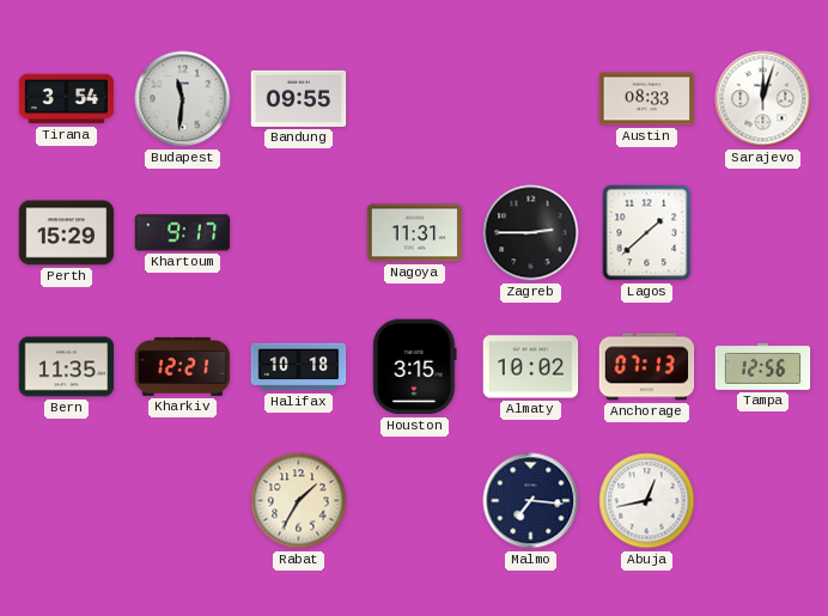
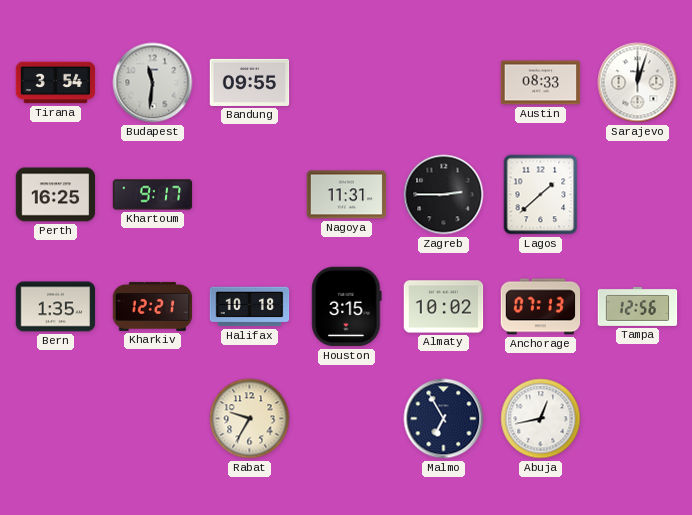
Perth: 15:29 -> 16:25
Bern: 11:35 -> 1:35
Rabat: 1:35 -> 9:35
Malmo: 7:16 -> 6:55
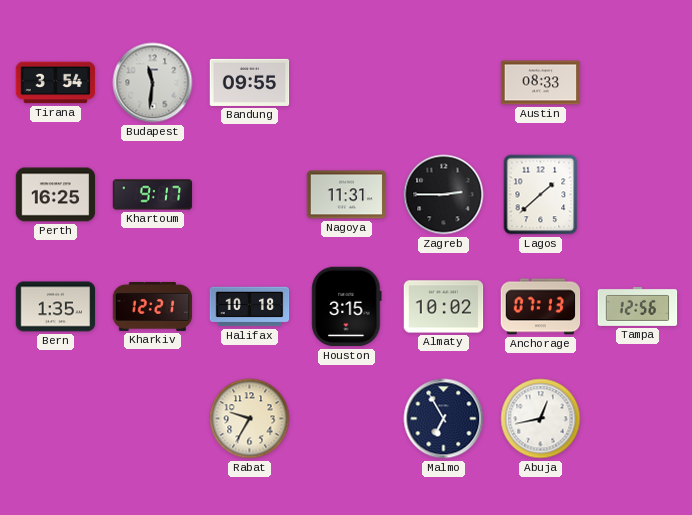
Sarajevo: 12:03 -> none
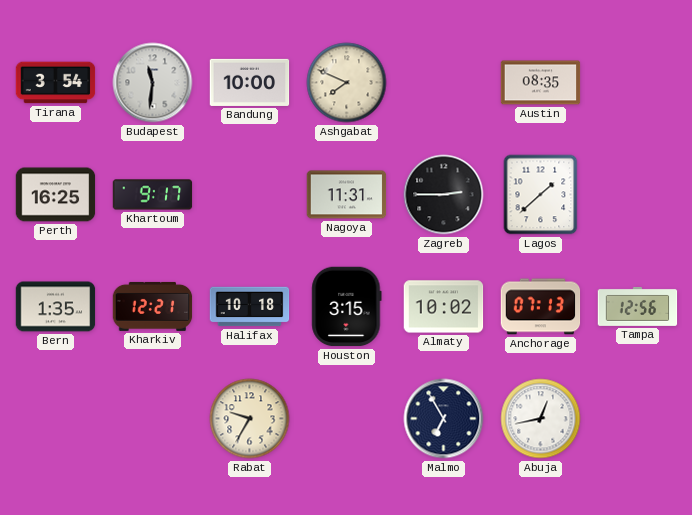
Bandung: 09:55 -> 10:00
Ashgabat: none -> 7:49
Austin: 08:33 -> 08:35
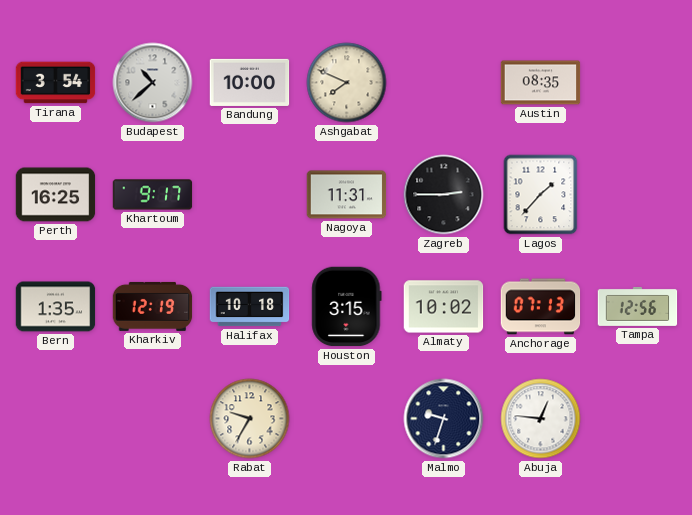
Budapest: 11:31 -> 10:38
Lagos: 1:38 -> 1:37
Kharkiv: 12:21 -> 12:19
Malmo: 6:55 -> 9:33
Abuja: 12:43 -> 12:46
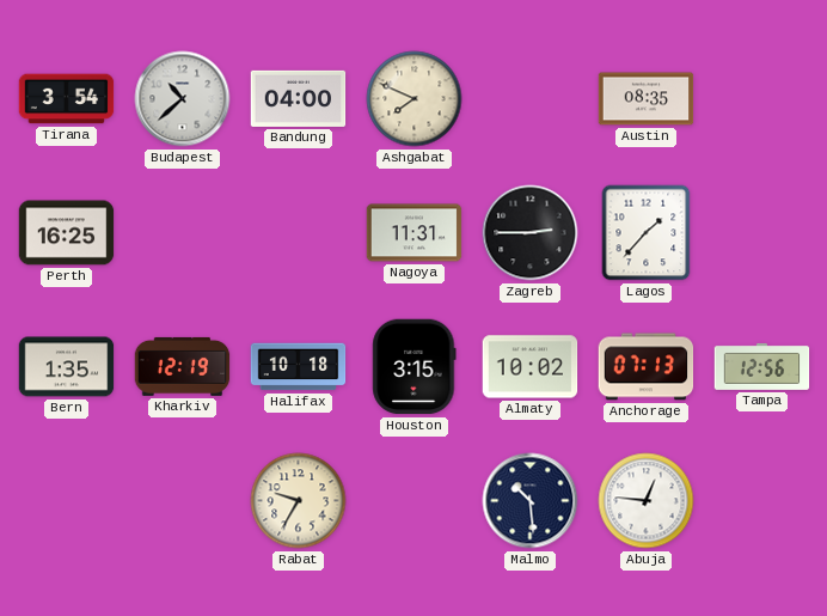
Bandung: 10:00 -> 04:00
Khartoum: 9:17 -> none
Malmo: 9:33 -> 10:29
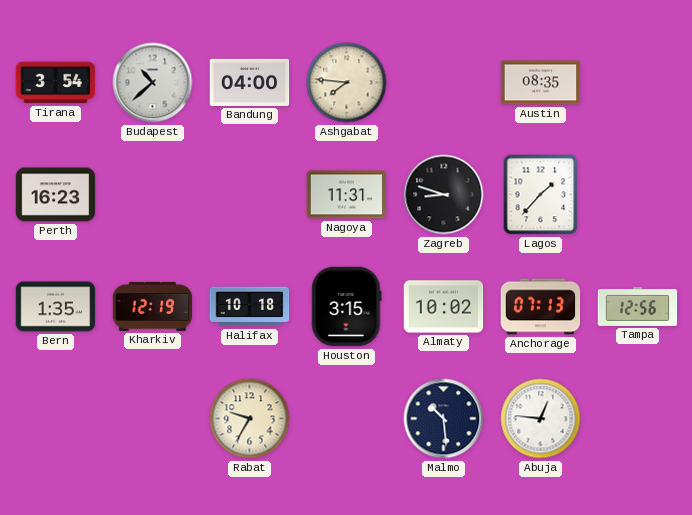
Ashgabat: 7:49 -> 7:46
Perth: 16:25 -> 16:23
Zagreb: 2:45 -> 8:48
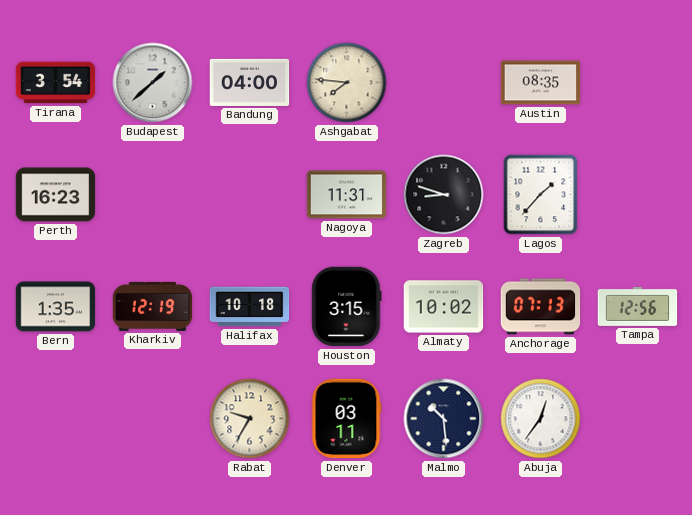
Budapest: 10:38 -> 1:38
Denver: none -> 03:11
Abuja: 12:46 -> 12:36
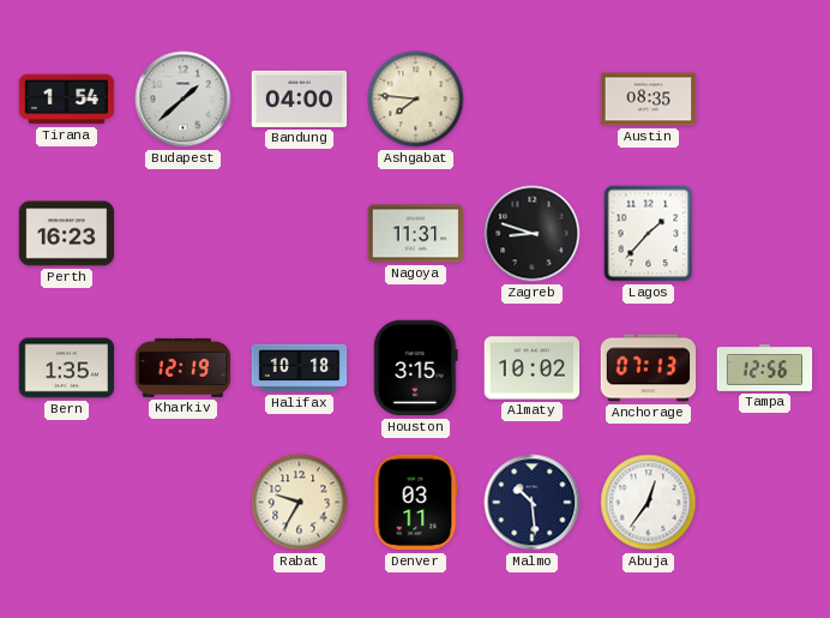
Tirana: 3:54 -> 1:54
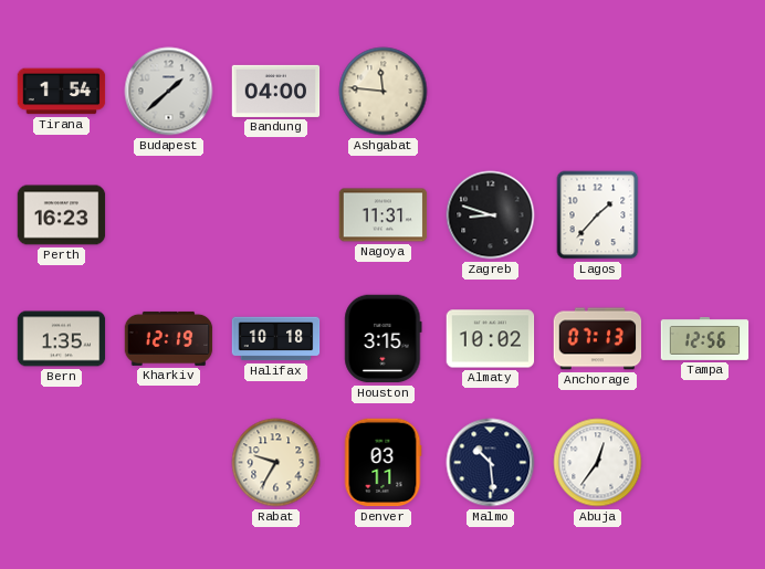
Ashgabat: 7:46 -> 11:46
Austin: 08:35 -> none
